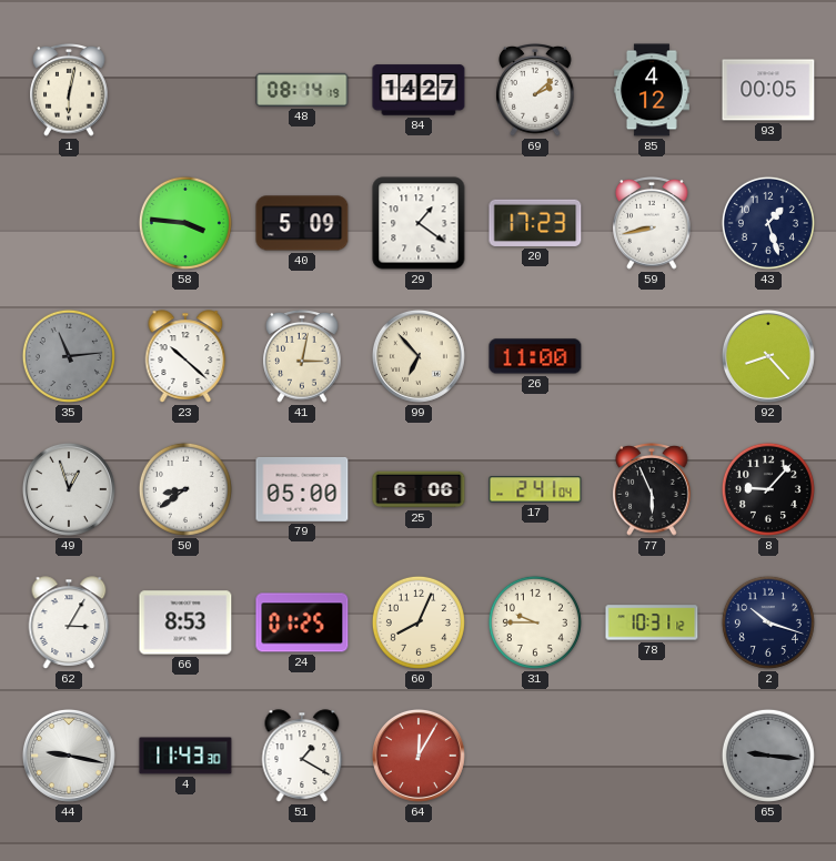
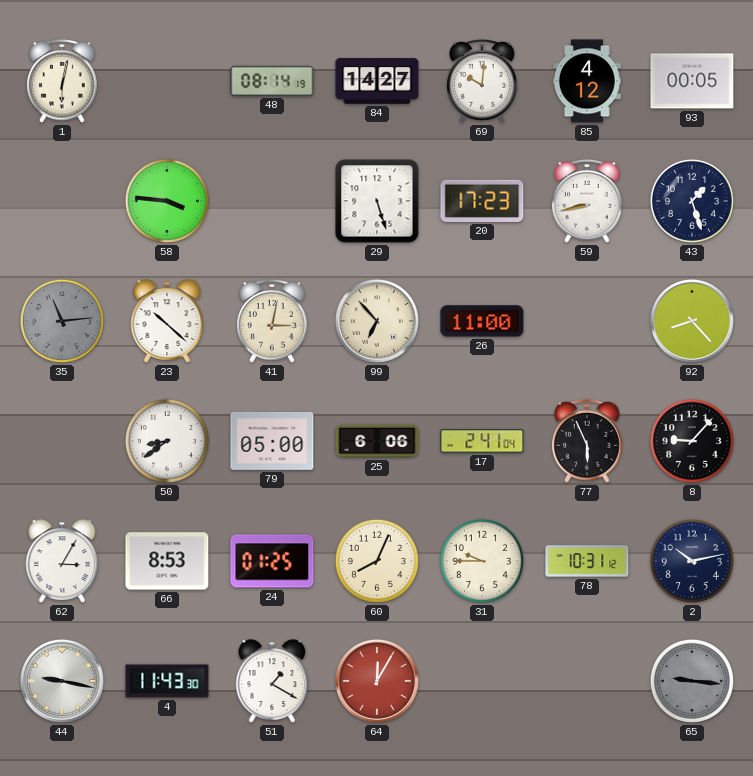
69: 2:08 -> 10:01
40: 5:09 -> none
29: 1:21 -> 5:27
49: 12:57 -> none
2: 10:18 -> 10:13
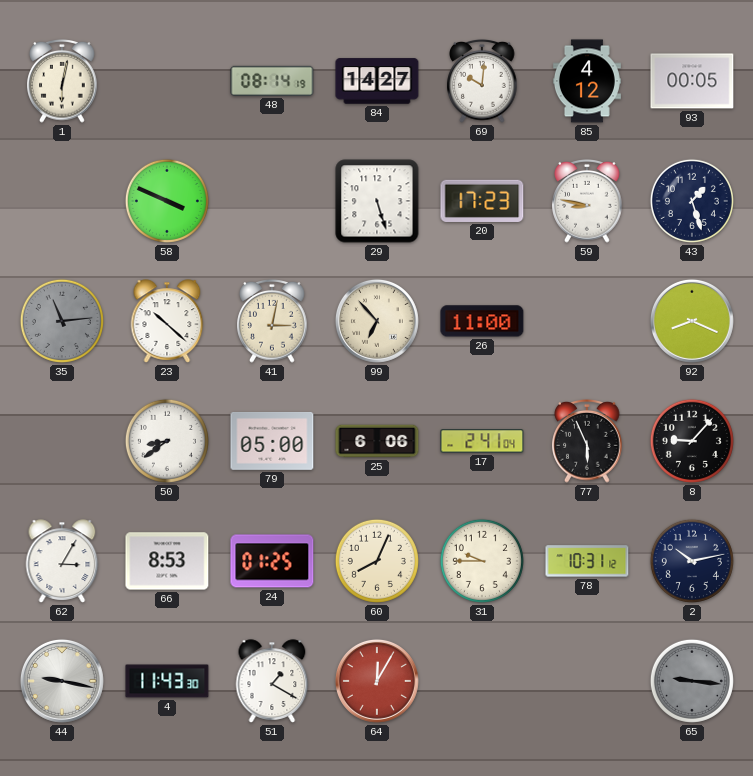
58: 3:46 -> 3:49
59: 8:43 -> 8:47
92: 8:23 -> 8:19
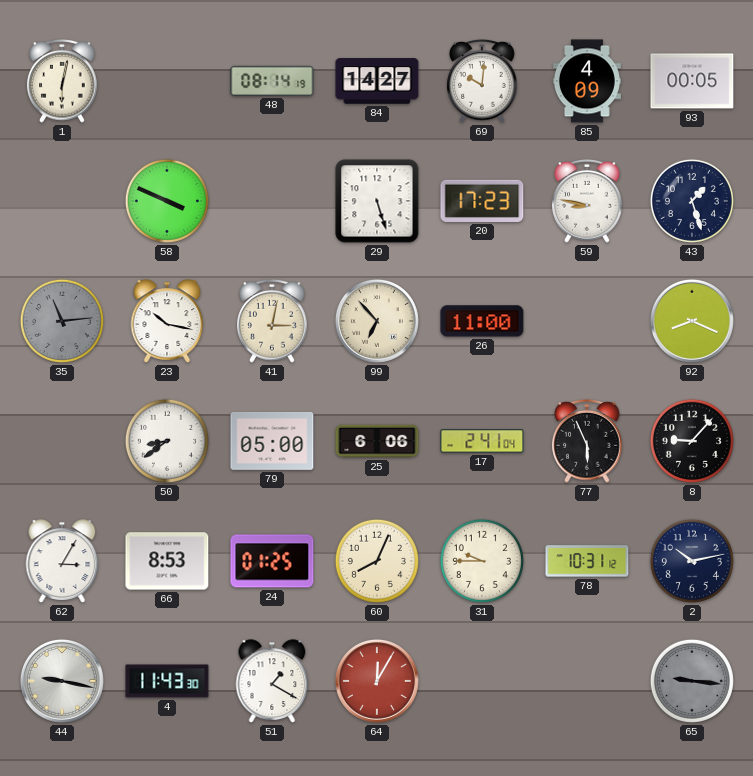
85: 4:12 -> 4:09
23: 10:22 -> 10:17
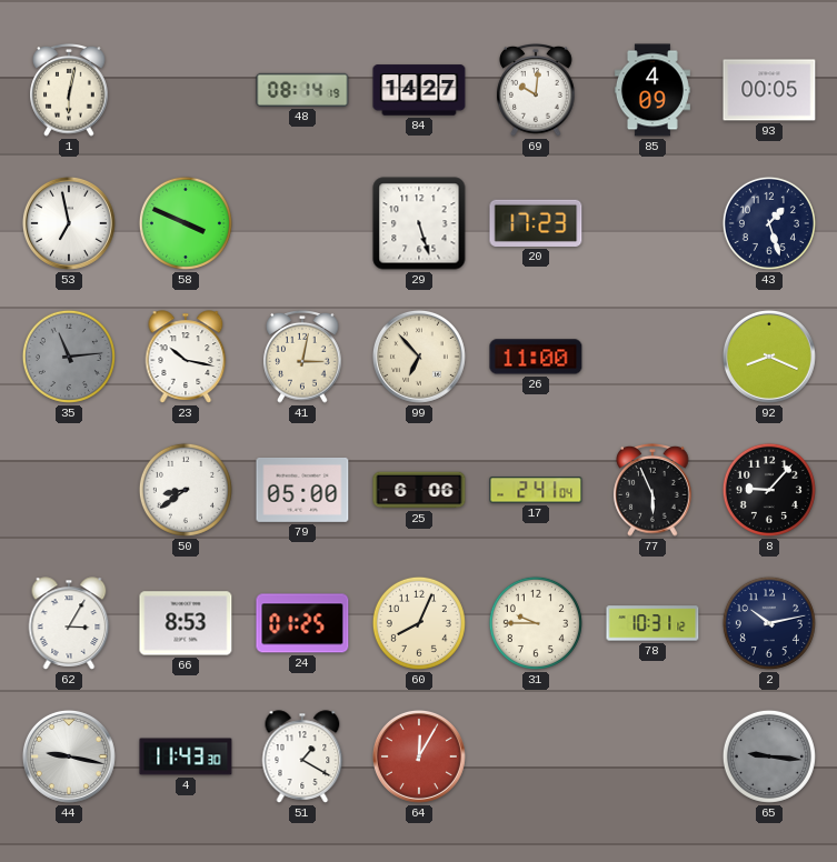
53: none -> 6:58
59: 8:47 -> none
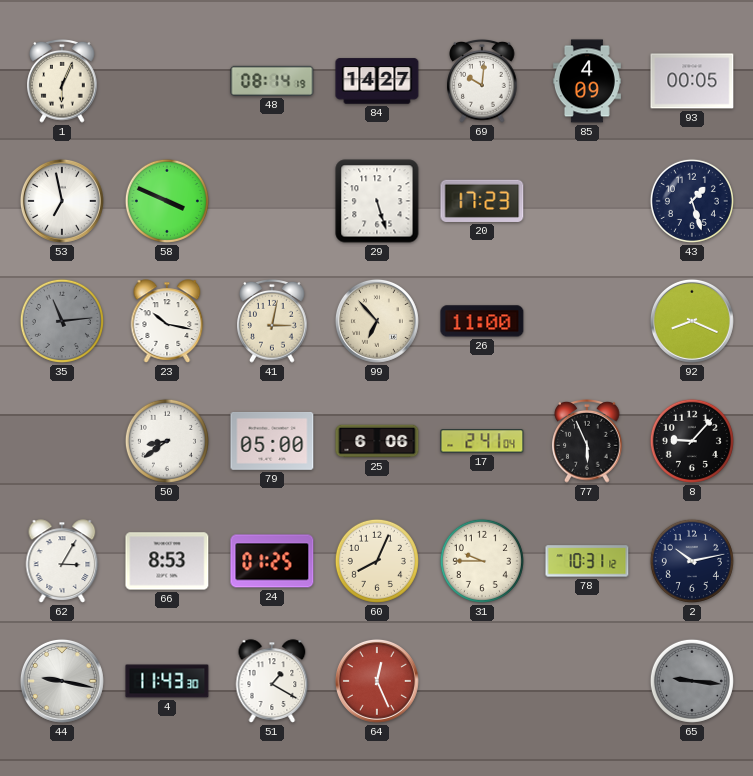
1: 6:02 -> 6:04
64: 12:05 -> 12:26
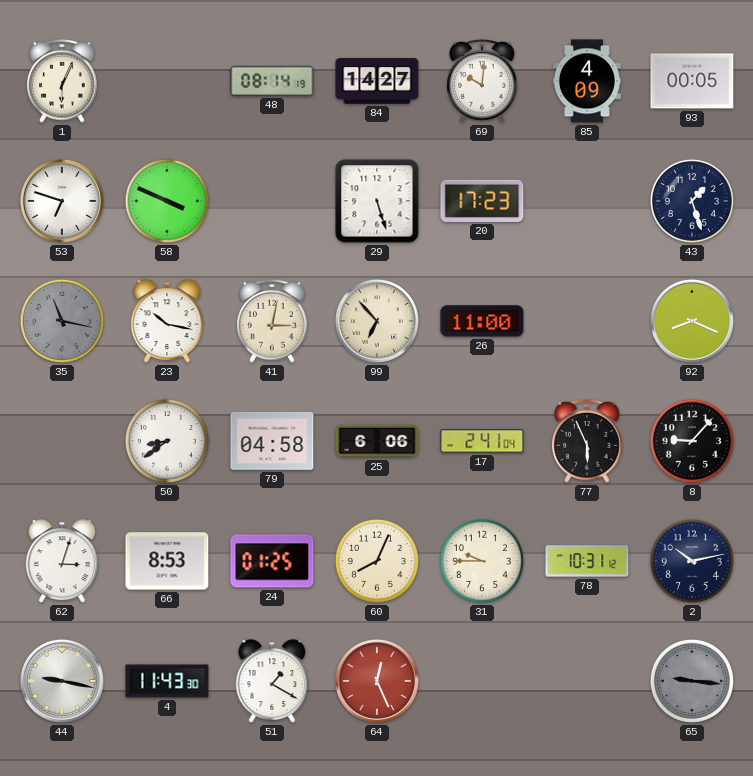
53: 6:58 -> 6:48
35: 11:14 -> 11:17
79: 05:00 -> 04:58
62: 3:05 -> 3:03
